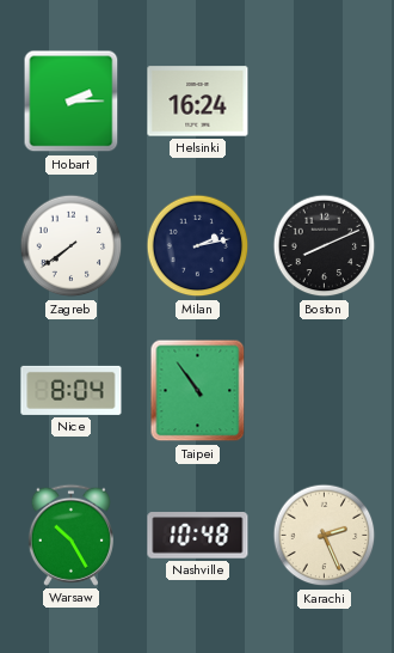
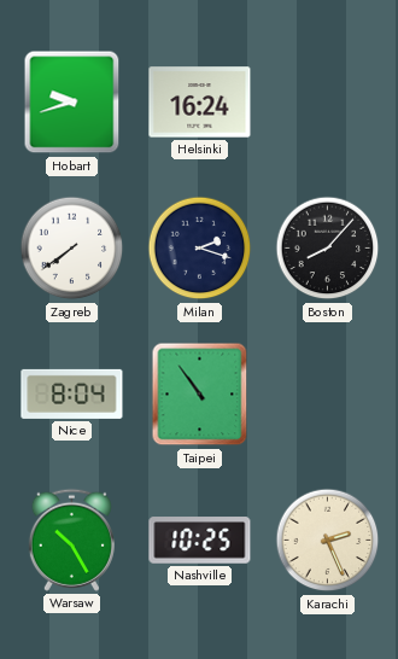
Hobart: 2:15 -> 9:42
Milan: 2:13 -> 2:18
Boston: 8:11 -> 8:07
Nashville: 10:48 -> 10:25
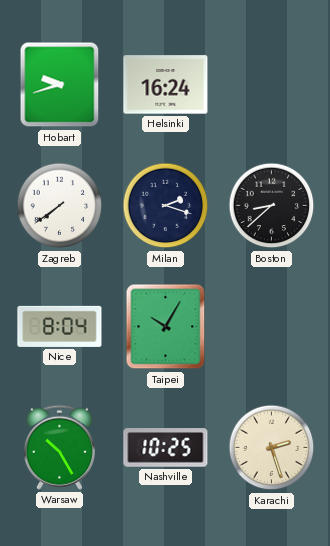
Boston: 8:07 -> 8:38
Taipei: 10:54 -> 10:05
Karachi: 2:26 -> 2:27
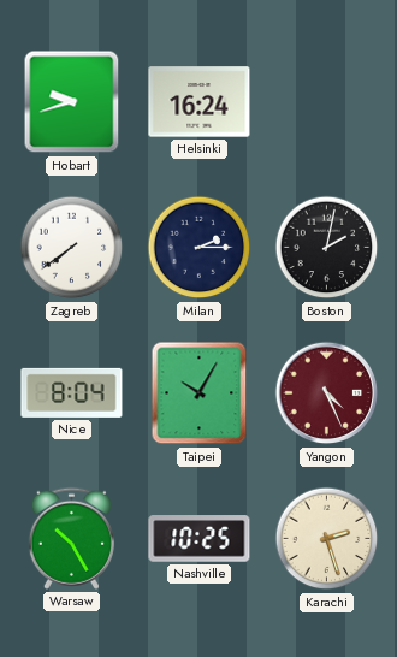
Milan: 2:18 -> 2:15
Boston: 8:38 -> 2:02
Yangon: none -> 4:26
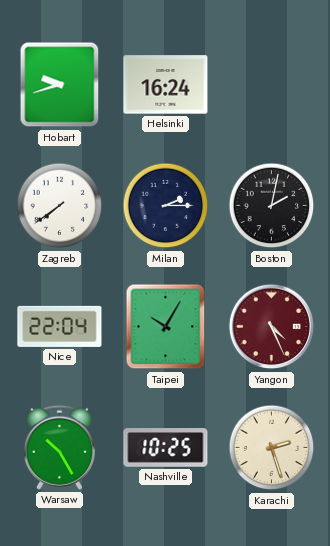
Nice: 8:04 -> 22:04
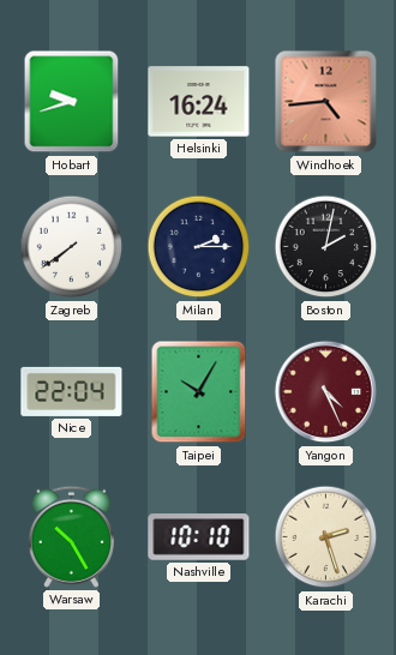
Windhoek: none -> 4:44
Nashville: 10:25 -> 10:10
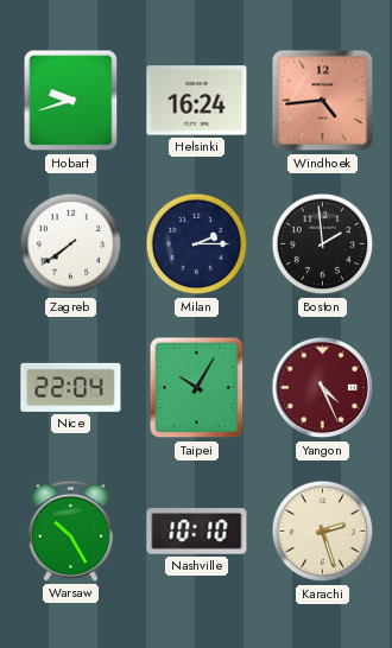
Boston: 2:02 -> 1:59
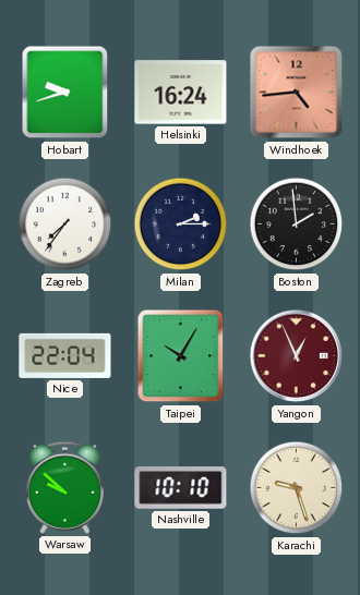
Zagreb: 7:39 -> 7:36
Yangon: 4:26 -> 12:56
Warsaw: 10:25 -> 9:52
Karachi: 2:27 -> 9:27
